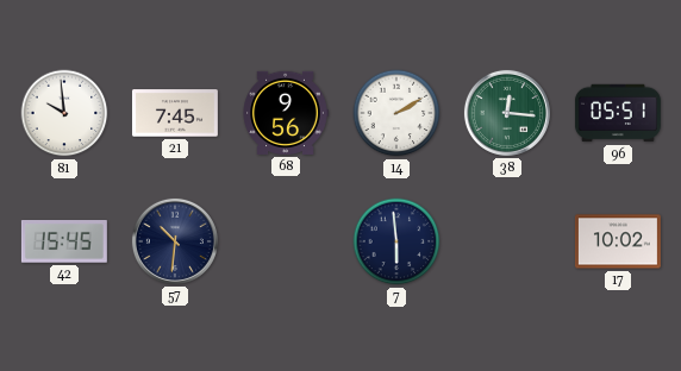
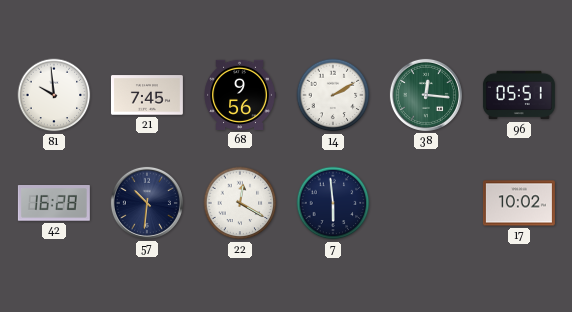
42: 15:45 -> 16:28
22: none -> 12:20
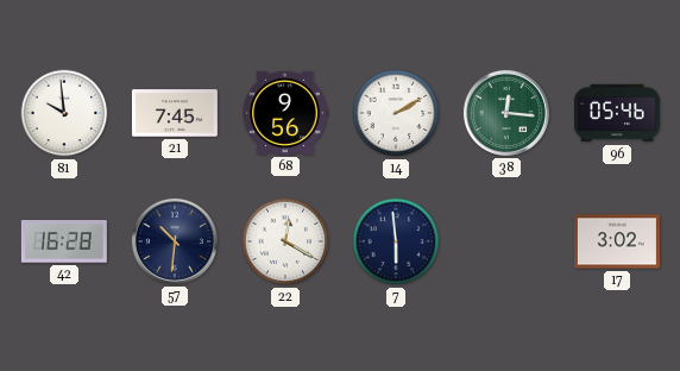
96: 05:51 -> 05:46
17: 10:02 -> 3:02
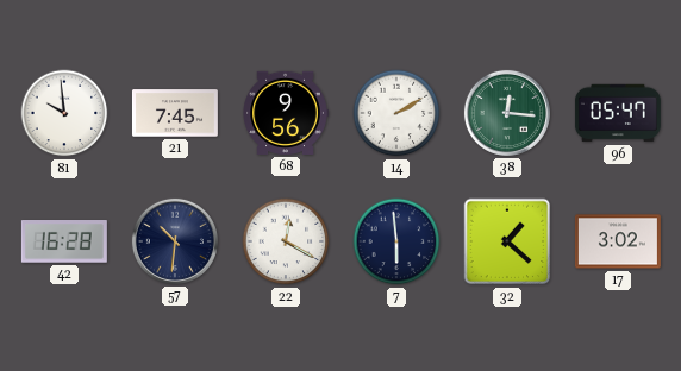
96: 05:46 -> 05:47
32: none -> 1:22
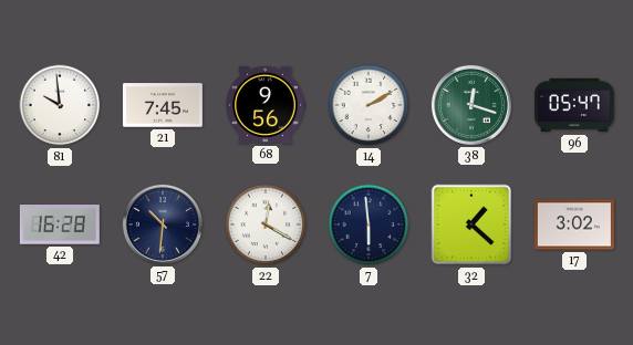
38: 12:16 -> 12:18
